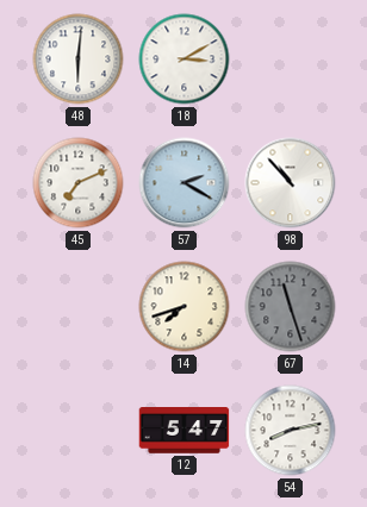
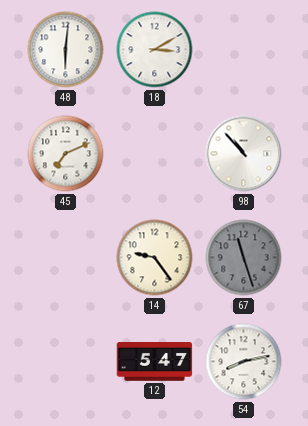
57: 2:20 -> none
14: 7:42 -> 9:24
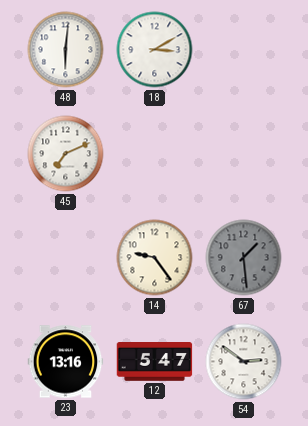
98: 10:53 -> none
67: 11:27 -> 1:29
23: none -> 13:16
54: 8:13 -> 2:51
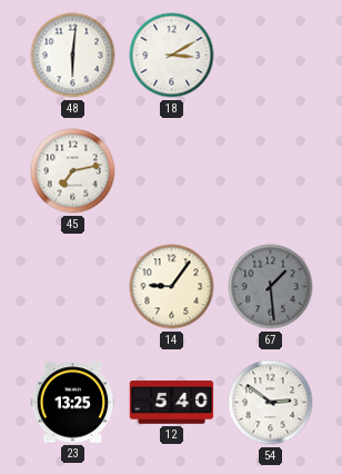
45: 7:11 -> 7:13
14: 9:24 -> 9:06
23: 13:16 -> 13:25
12: 5:47 -> 5:40
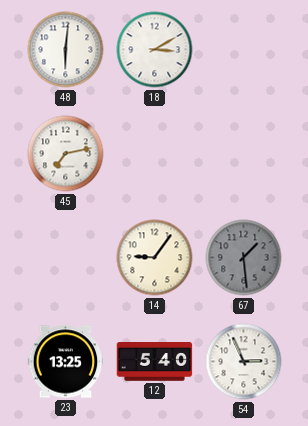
54: 2:51 -> 2:56
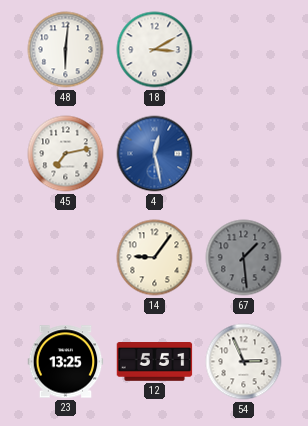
4: none -> 12:28
12: 5:40 -> 5:51
